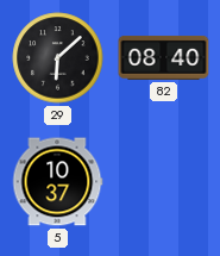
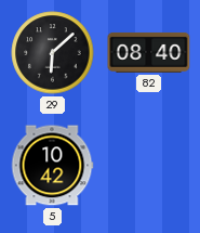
5: 10:37 -> 10:42
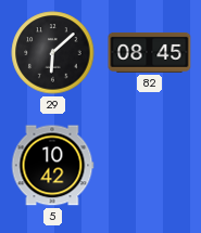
82: 08:40 -> 08:45
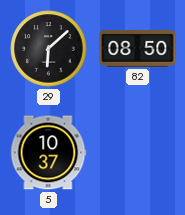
82: 08:45 -> 08:50
5: 10:42 -> 10:37
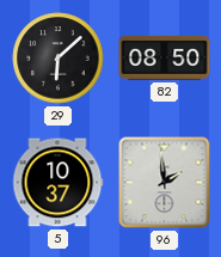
96: none -> 1:59
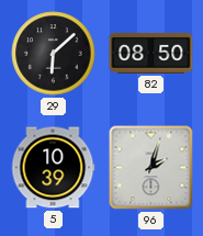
5: 10:37 -> 10:39
96: 1:59 -> 2:03
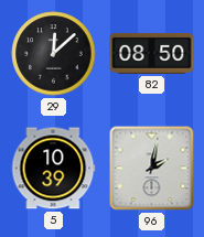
29: 6:08 -> 12:08
96: 2:03 -> 2:02
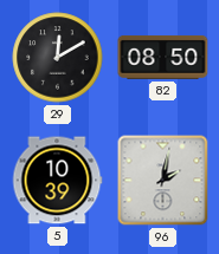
29: 12:08 -> 12:10
